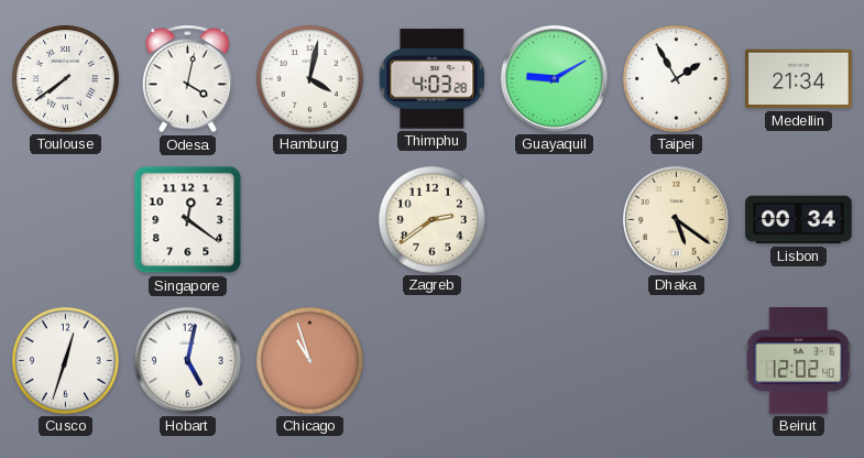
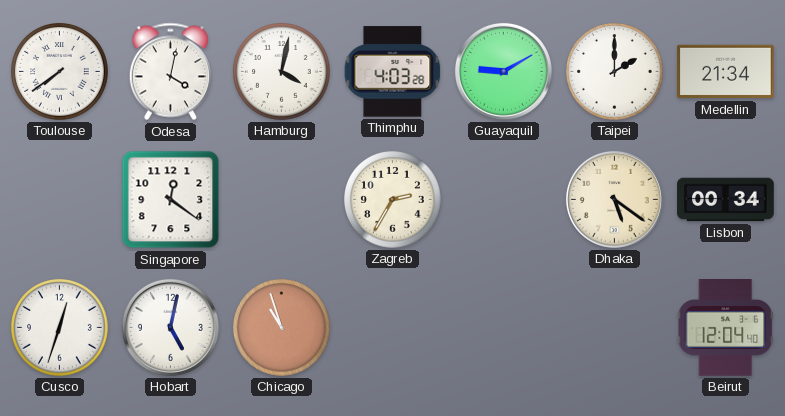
Taipei: 1:55 -> 2:00
Zagreb: 2:39 -> 2:35
Beirut: 12:02 -> 12:04
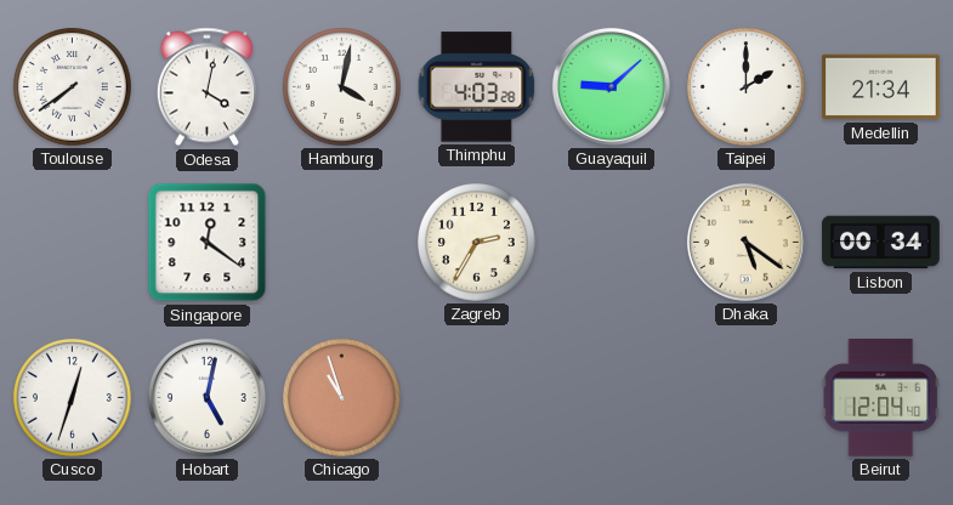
Guayaquil: 9:10 -> 9:08
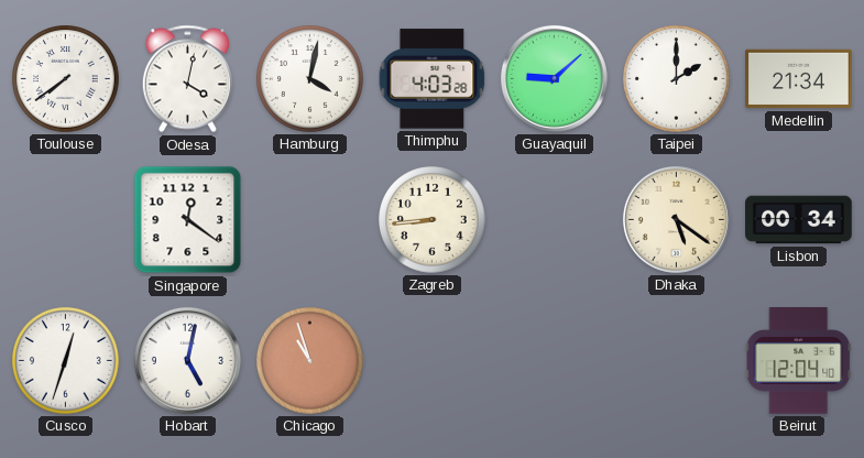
Zagreb: 2:35 -> 8:44
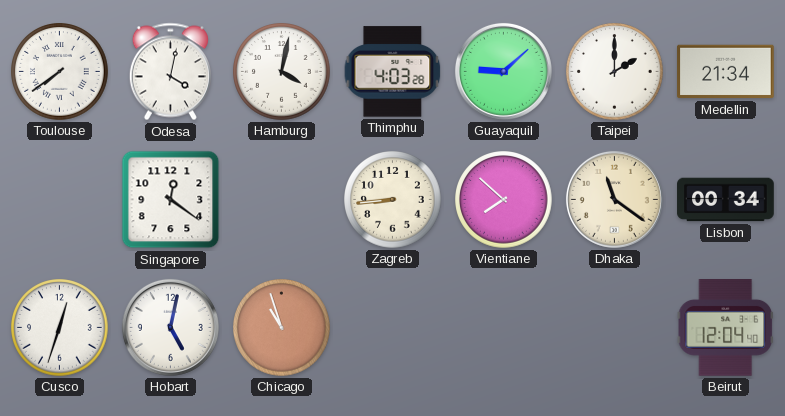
Vientiane: none -> 7:52
Dhaka: 5:21 -> 11:21
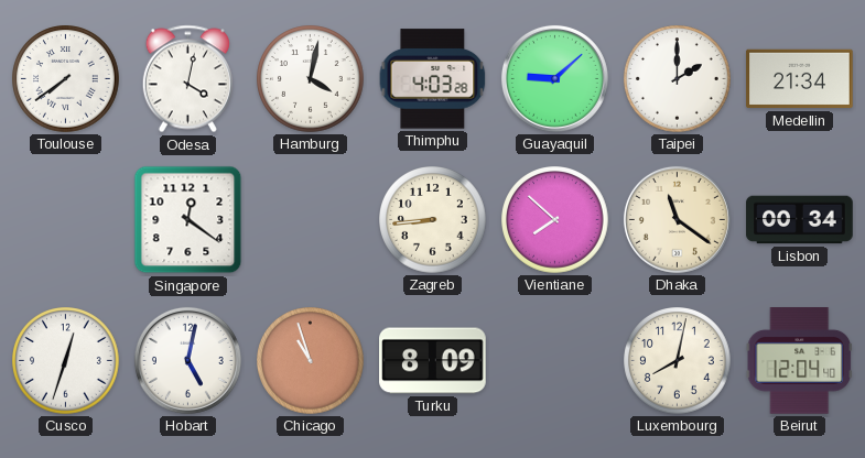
Turku: none -> 8:09
Luxembourg: none -> 8:02
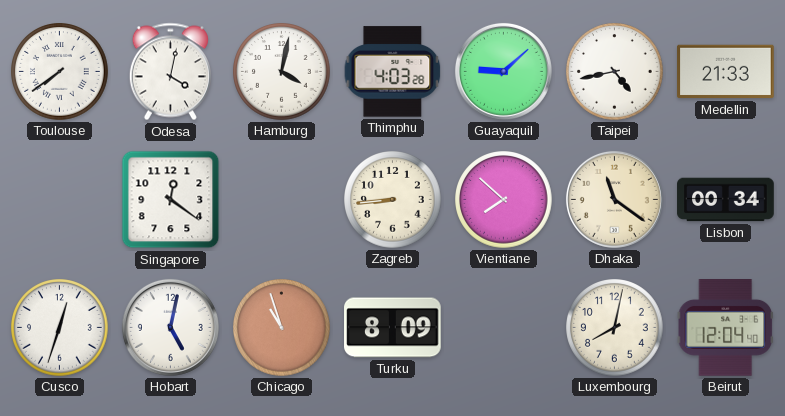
Taipei: 2:00 -> 4:43
Medellin: 21:34 -> 21:33
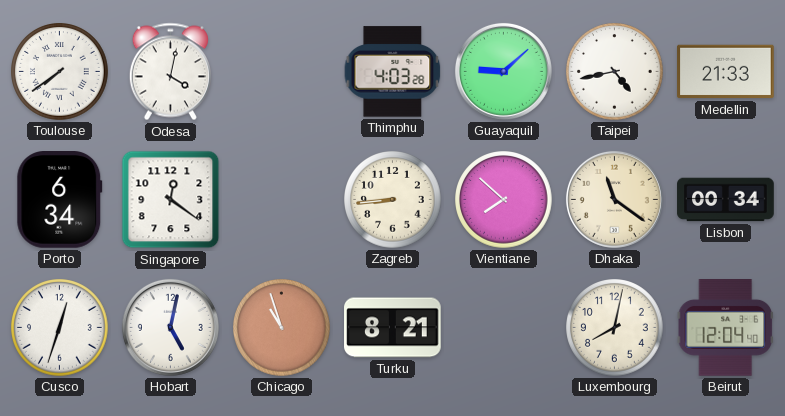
Hamburg: 4:02 -> none
Porto: none -> 6:34
Turku: 8:09 -> 8:21
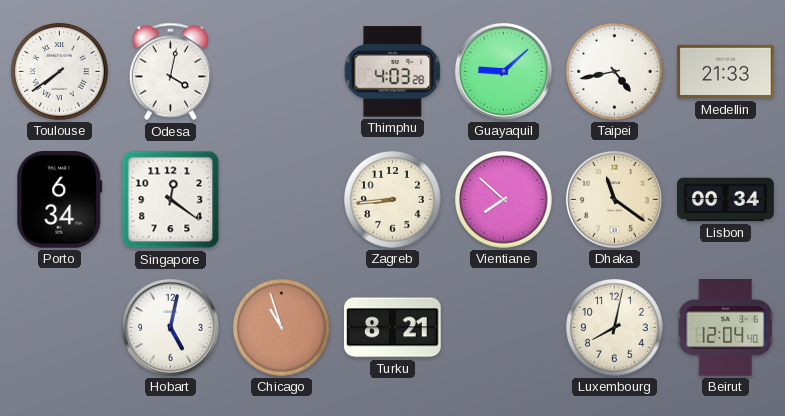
Cusco: 12:33 -> none
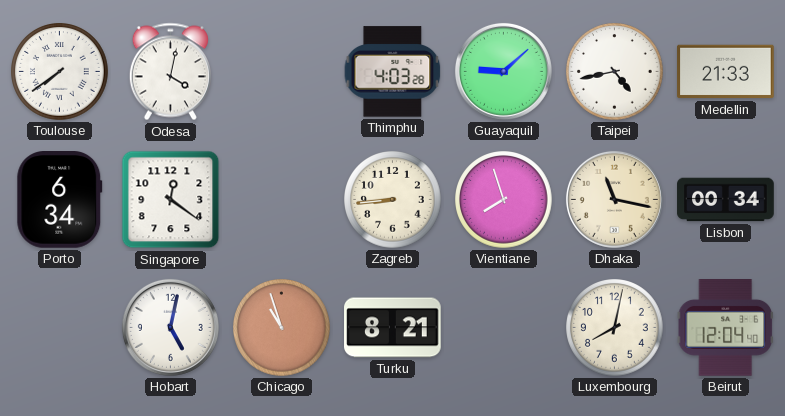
Vientiane: 7:52 -> 7:57
Dhaka: 11:21 -> 11:17
